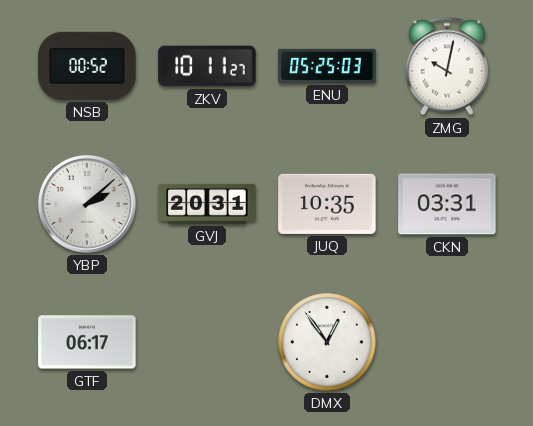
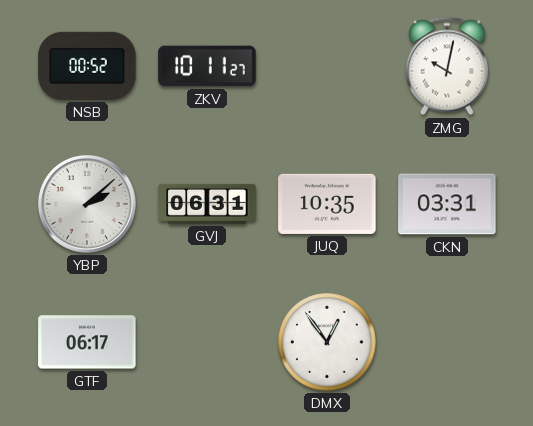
ENU: 05:25 -> none
GVJ: 20:31 -> 06:31
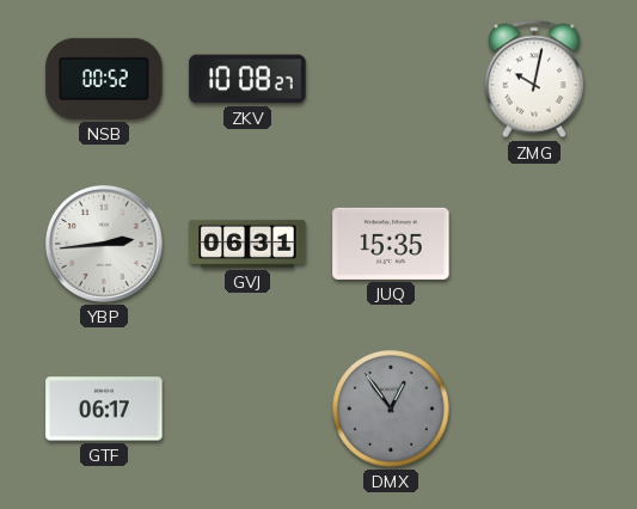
ZKV: 10:11 -> 10:08
YBP: 2:08 -> 2:44
JUQ: 10:35 -> 15:35
CKN: 03:31 -> none
DMX dial: white -> grey
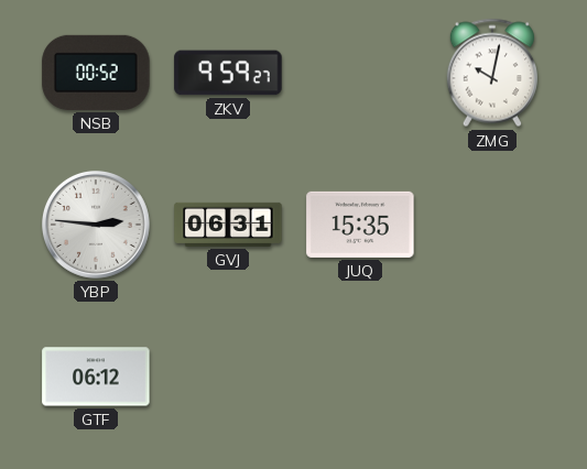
ZKV: 10:08 -> 9:59
YBP: 2:44 -> 2:46
GTF: 06:17 -> 06:12
DMX: 12:54 -> none
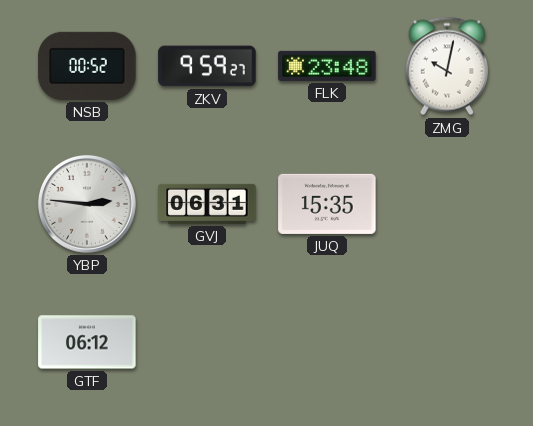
FLK: none -> 23:48
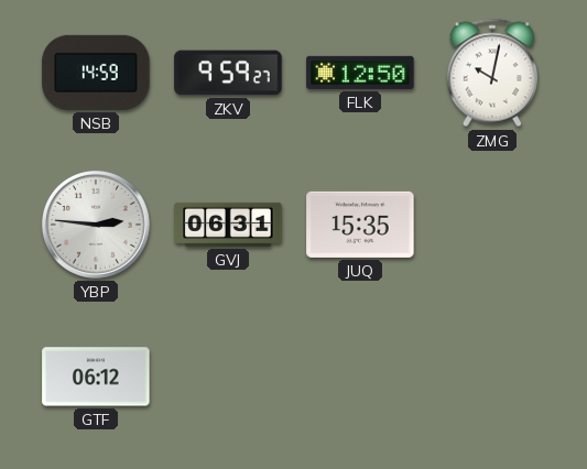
NSB: 00:52 -> 14:59
FLK: 23:48 -> 12:50
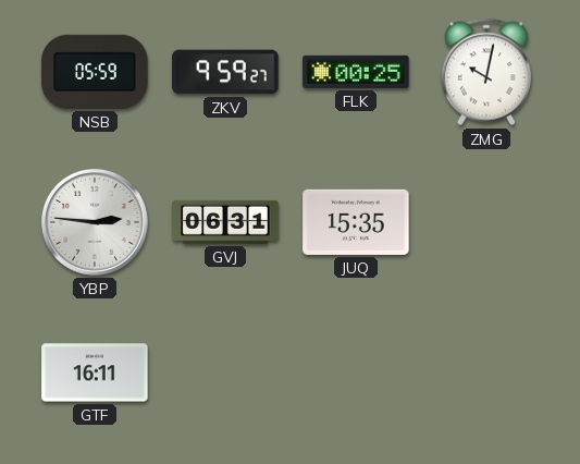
NSB: 14:59 -> 05:59
FLK: 12:50 -> 00:25
GTF: 06:12 -> 16:11
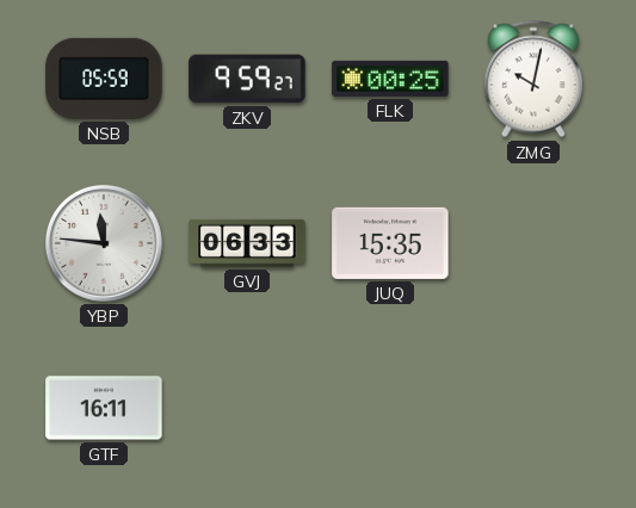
YBP: 2:46 -> 11:46
GVJ: 06:31 -> 06:33
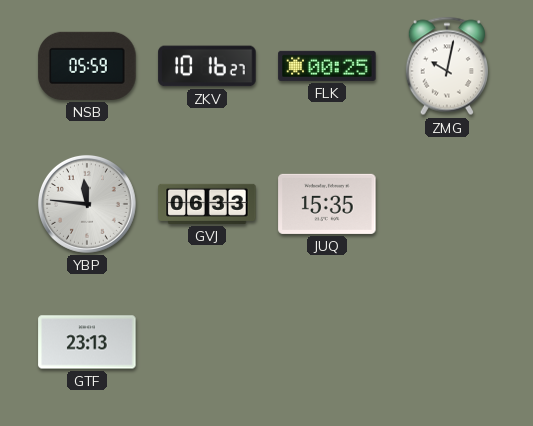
ZKV: 9:59 -> 10:16
GTF: 16:11 -> 23:13
